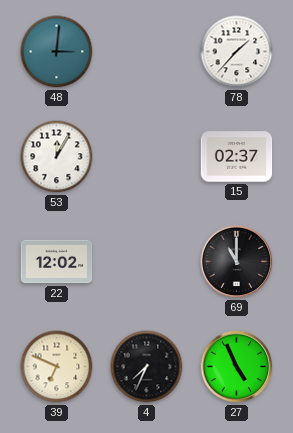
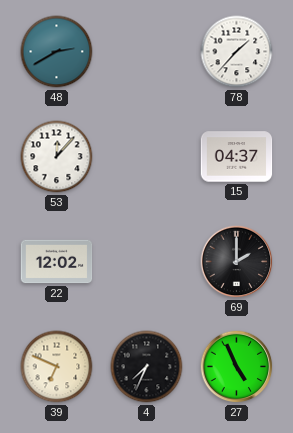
48: 3:01 -> 2:40
53: 12:05 -> 12:07
15: 02:37 -> 04:37
69: 11:00 -> 2:00
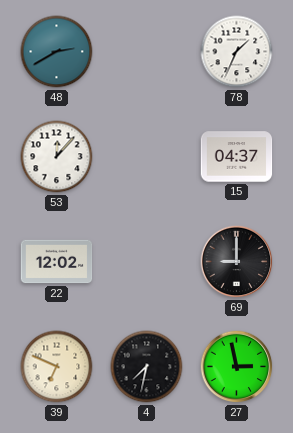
78: 1:37 -> 1:34
69: 2:00 -> 9:00
4: 7:34 -> 7:32
27: 4:56 -> 2:58
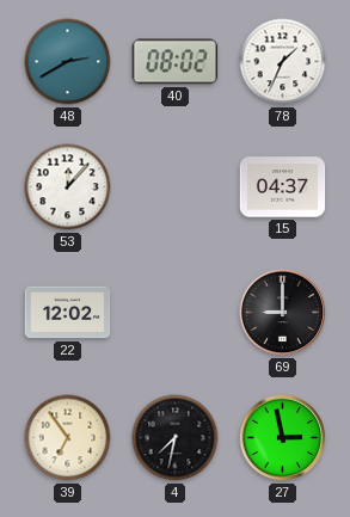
40: none -> 08:02
39: 6:49 -> 6:54
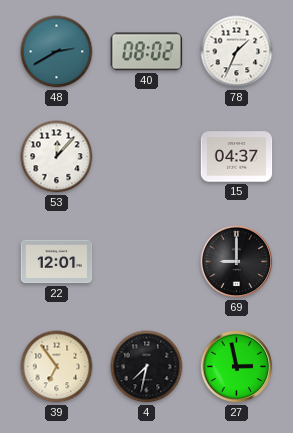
22: 12:02 -> 12:01
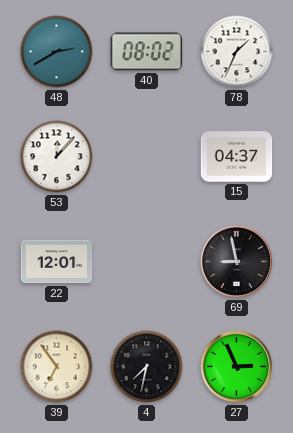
69: 9:00 -> 8:58
27: 2:58 -> 2:56
